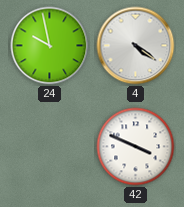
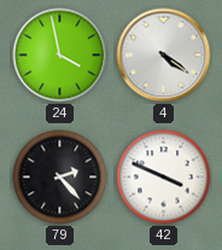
24: 9:58 -> 3:58
79: none -> 2:23
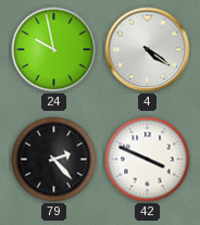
24: 3:58 -> 9:58
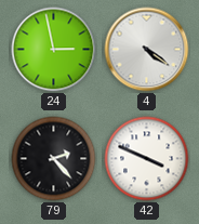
24: 9:58 -> 2:58
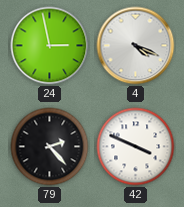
4: 4:21 -> 4:19
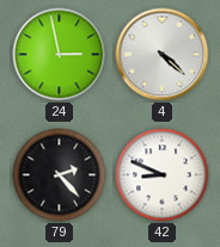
4: 4:19 -> 4:22
42: 3:49 -> 8:49
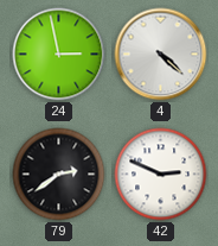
79: 2:23 -> 2:39
42: 8:49 -> 2:49
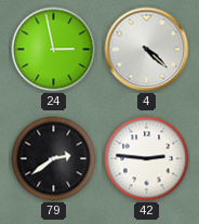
42: 2:49 -> 2:46
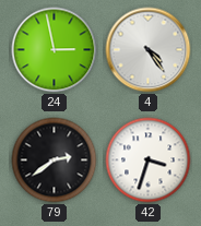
4: 4:22 -> 4:24
42: 2:46 -> 3:33
